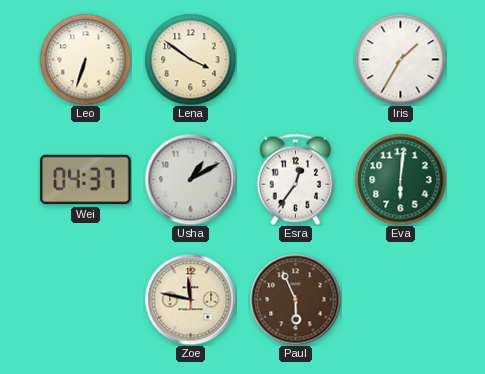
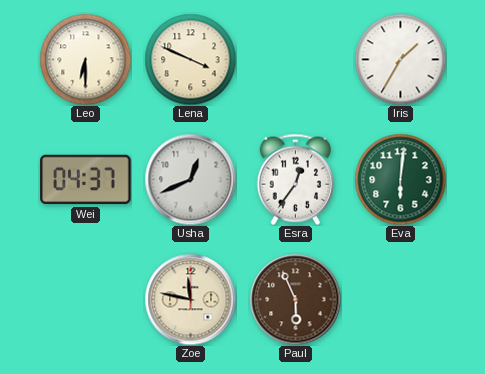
Leo: 6:33 -> 6:30
Lena: 3:51 -> 3:49
Usha: 1:10 -> 12:41
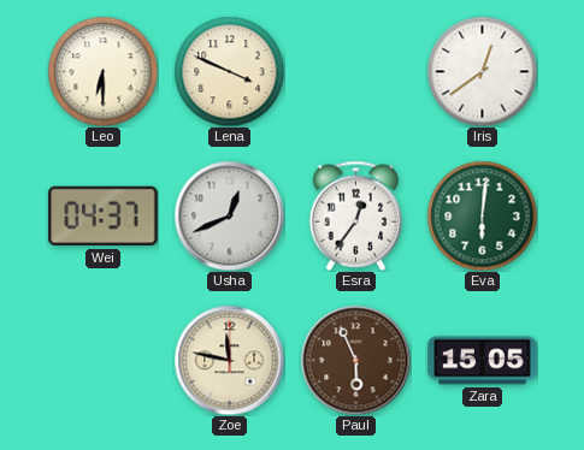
Iris: 1:35 -> 12:39
Zara: none -> 15:05
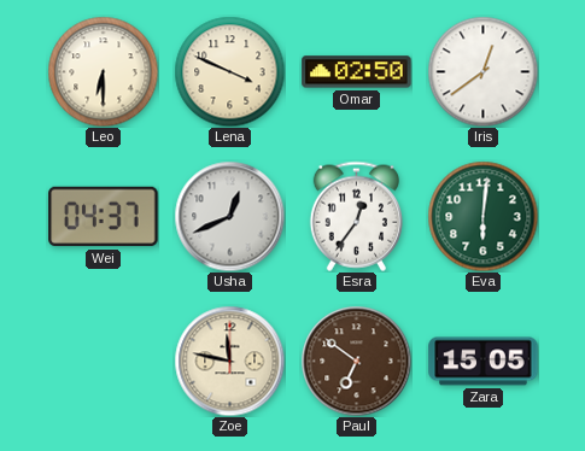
Omar: none -> 02:50
Paul: 5:56 -> 6:51
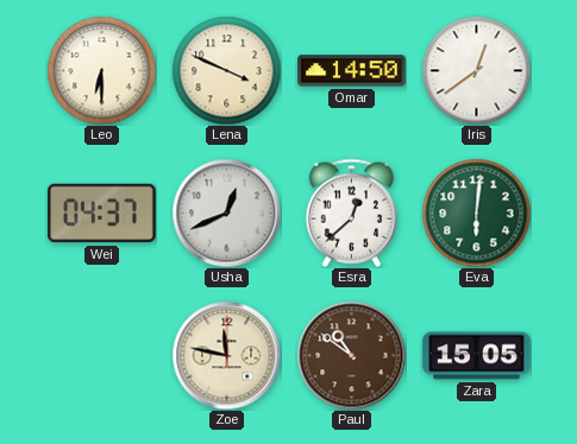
Omar: 02:50 -> 14:50
Esra: 12:36 -> 12:38
Paul: 6:51 -> 10:51
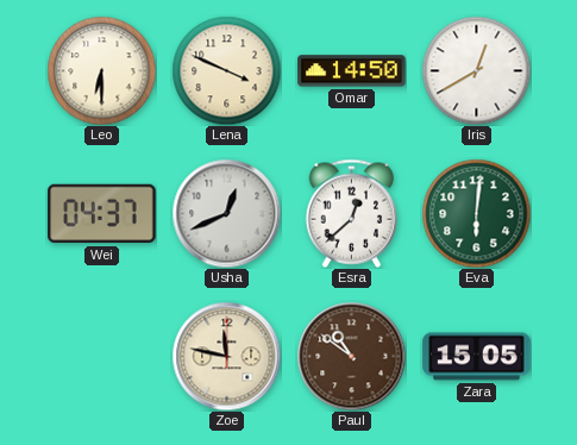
Iris: 12:39 -> 12:40
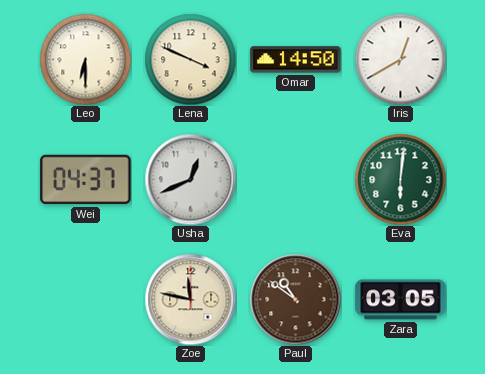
Esra: 12:38 -> none
Zara: 15:05 -> 03:05
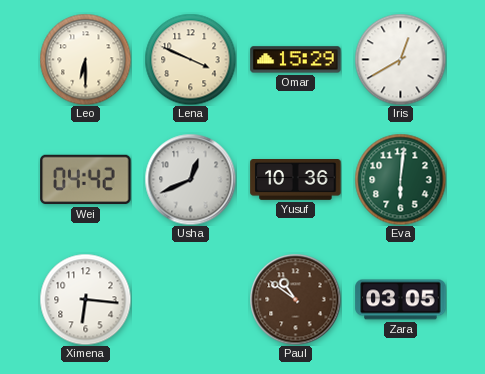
Omar: 14:50 -> 15:29
Wei: 04:37 -> 04:42
Yusuf: none -> 10:36
Ximena: none -> 6:16
Zoe: 11:47 -> none
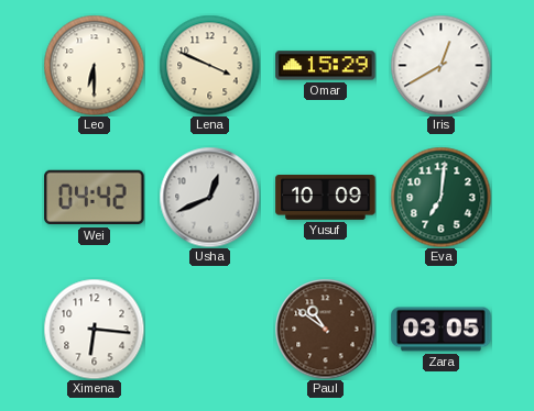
Yusuf: 10:36 -> 10:09
Eva: 6:01 -> 7:01
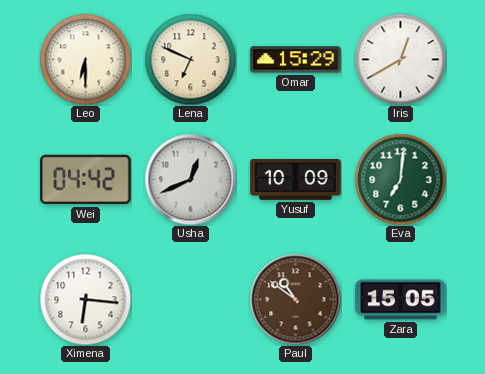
Lena: 3:49 -> 6:49
Zara: 03:05 -> 15:05
